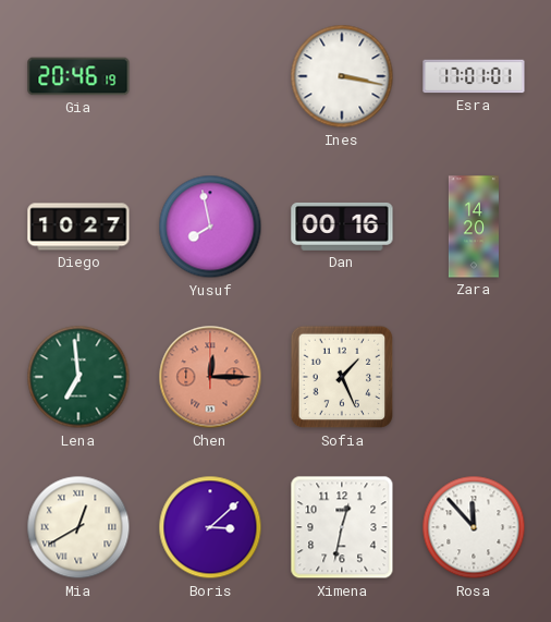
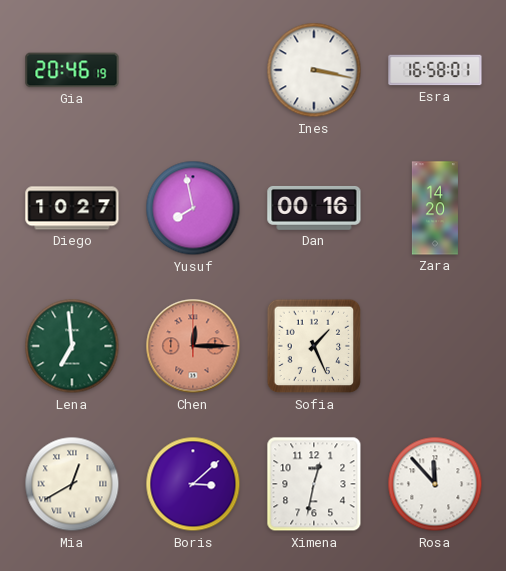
Esra: 17:01 -> 16:58
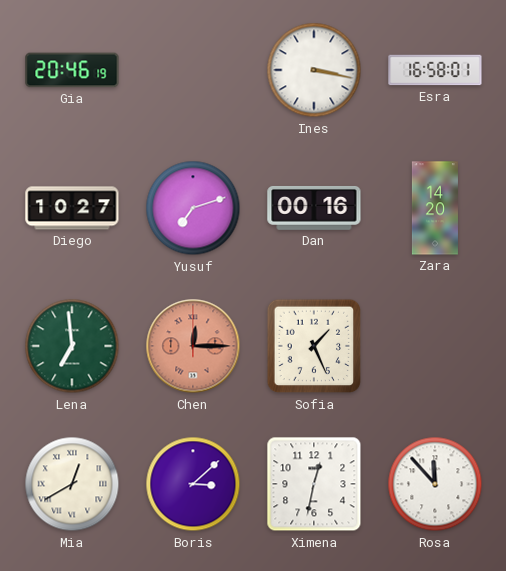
Yusuf: 7:58 -> 7:12
